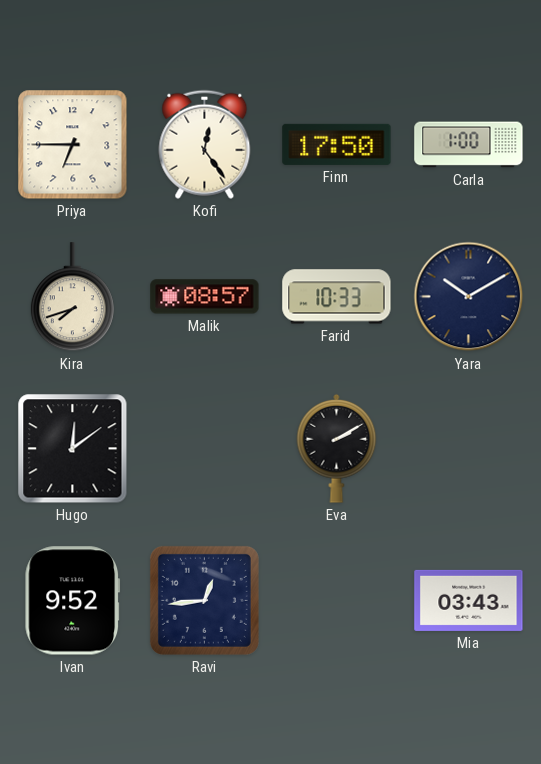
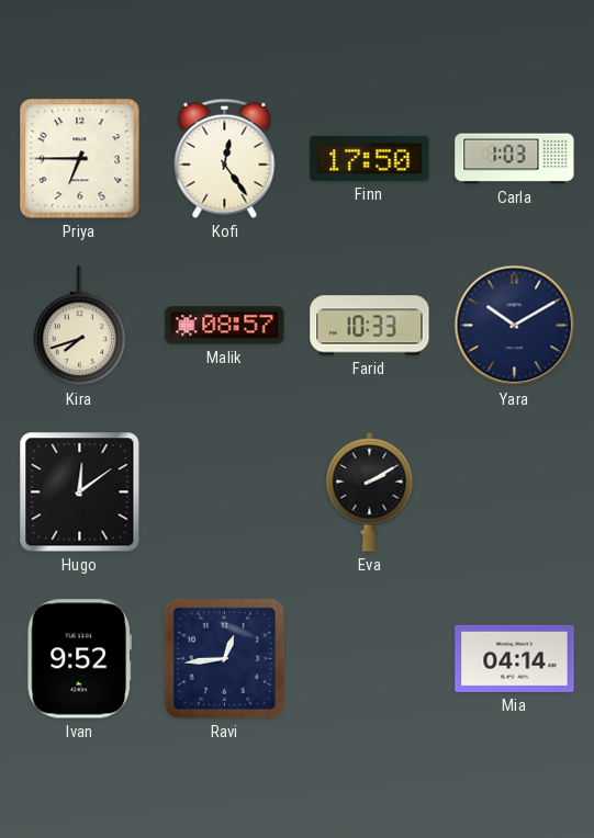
Carla: 1:00 -> 1:03
Mia: 03:43 -> 04:14
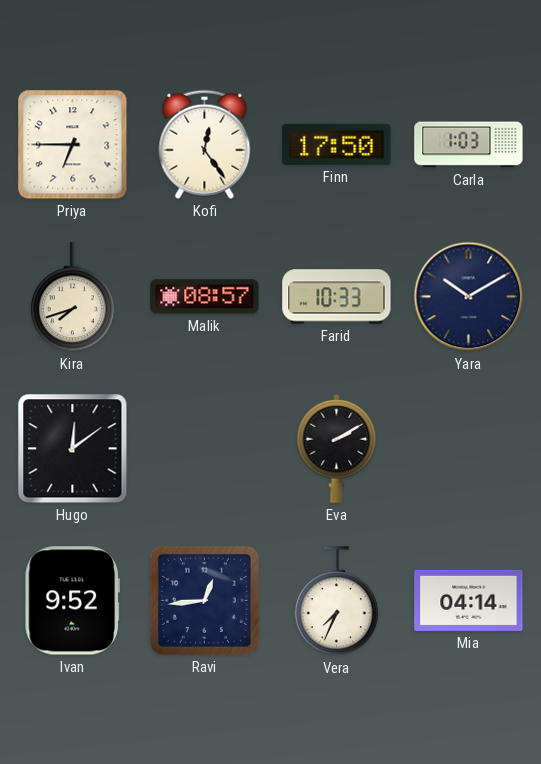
Vera: none -> 7:34
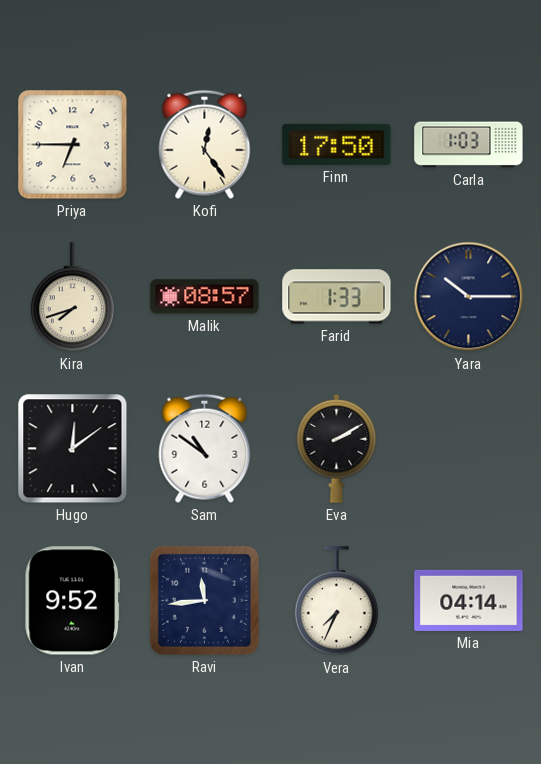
Farid: 10:33 -> 1:33
Yara: 10:10 -> 10:15
Sam: none -> 10:51
Ravi: 12:44 -> 11:44
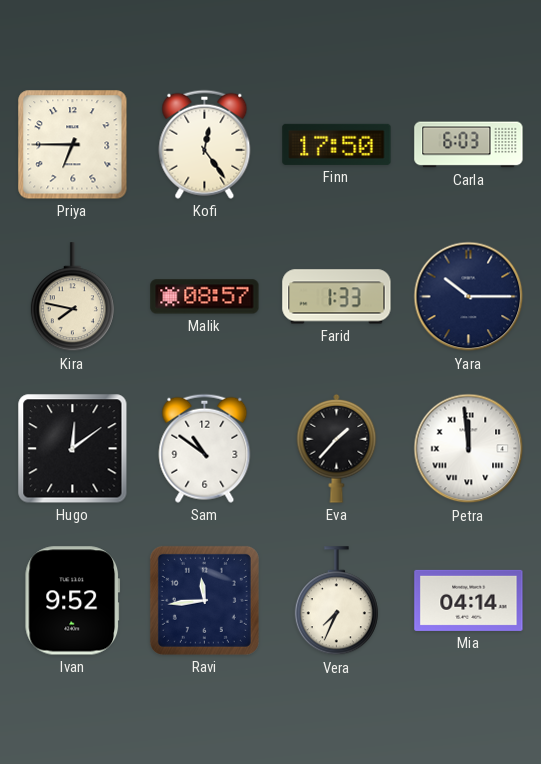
Carla: 1:03 -> 6:03
Kira: 7:42 -> 7:47
Eva: 2:10 -> 1:37
Petra: none -> 11:59
